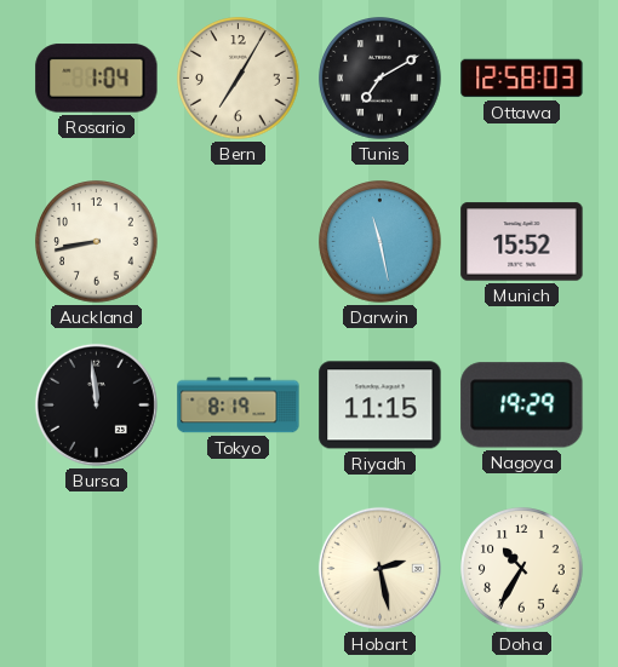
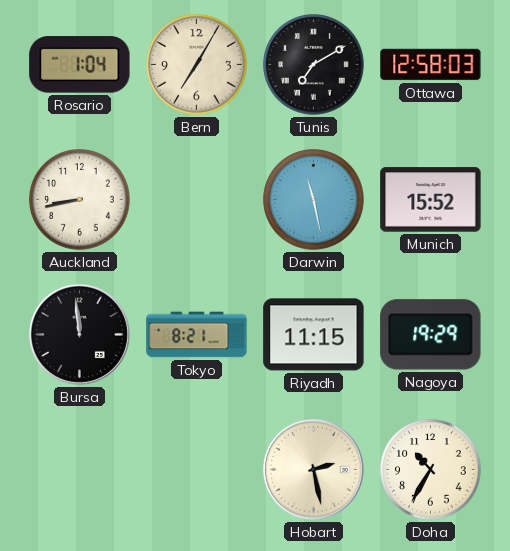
Tokyo: 8:19 -> 8:21
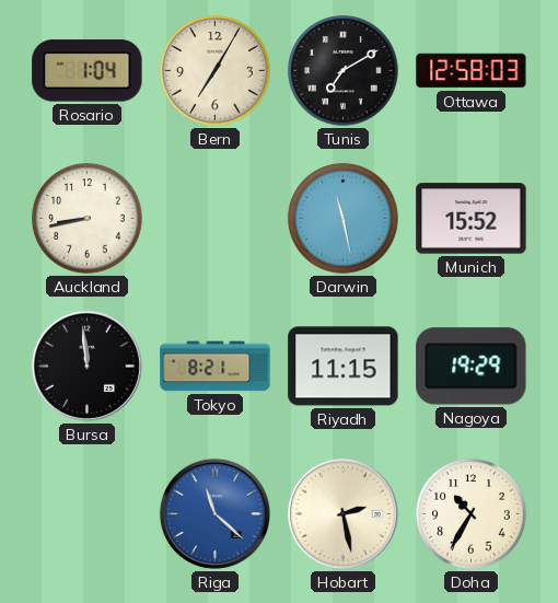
Riga: none -> 11:22
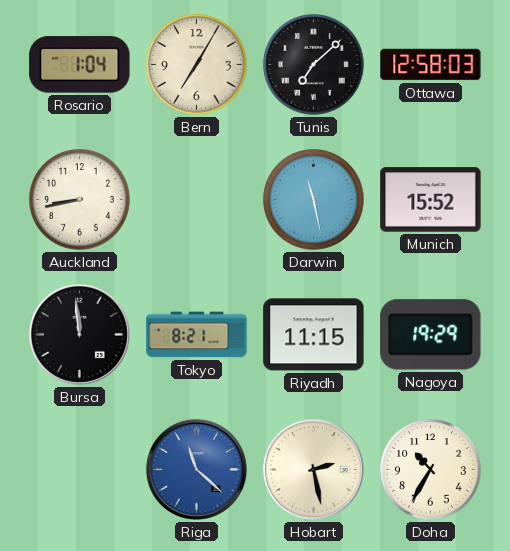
Tunis: 7:10 -> 7:08
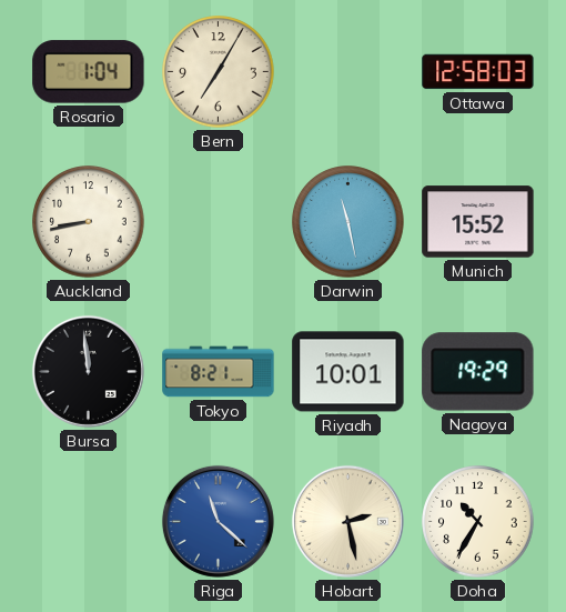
Tunis: 7:08 -> none
Riyadh: 11:15 -> 10:01
